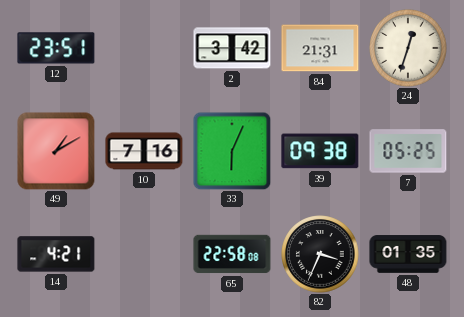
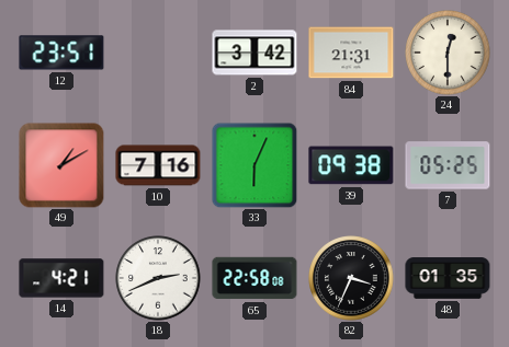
24: 12:33 -> 12:30
18: none -> 2:41
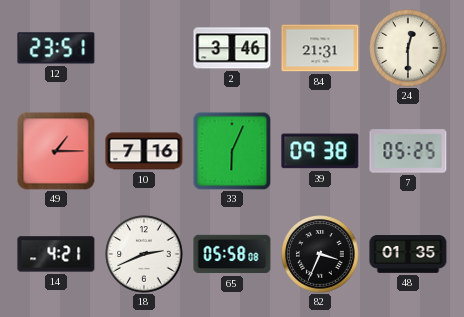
2: 3:42 -> 3:46
49: 1:10 -> 1:15
65: 22:58 -> 05:58
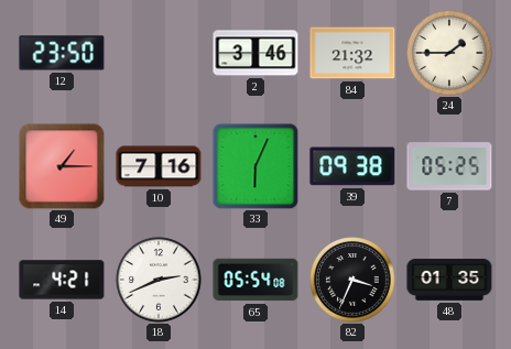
12: 23:51 -> 23:50
84: 21:31 -> 21:32
24: 12:30 -> 1:45
65: 05:58 -> 05:54
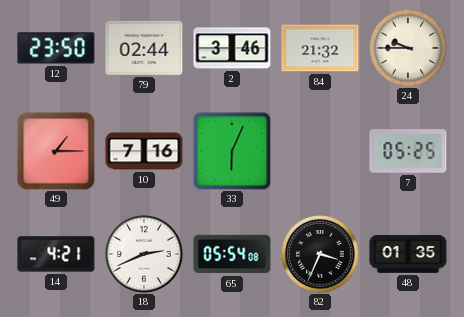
79: none -> 02:44
24: 1:45 -> 9:45
39: 09:38 -> none
